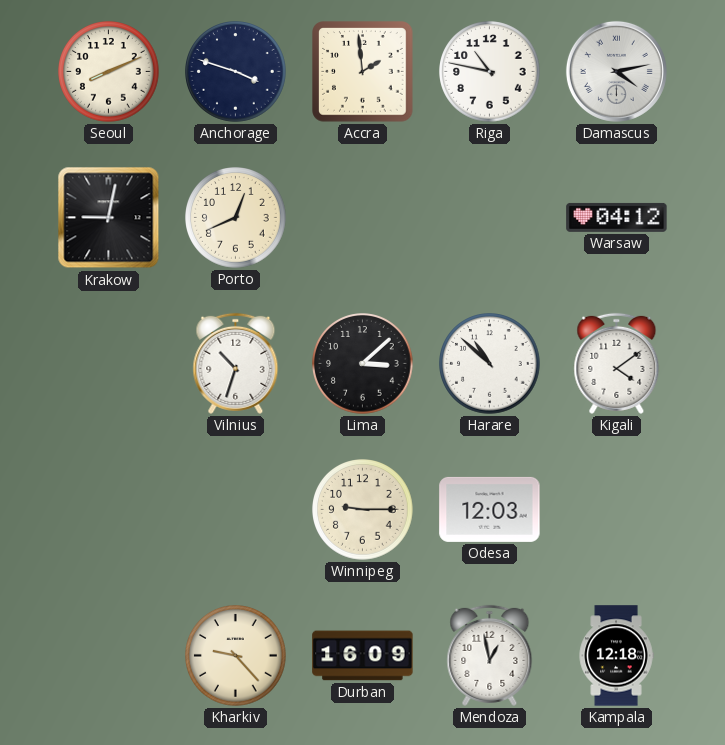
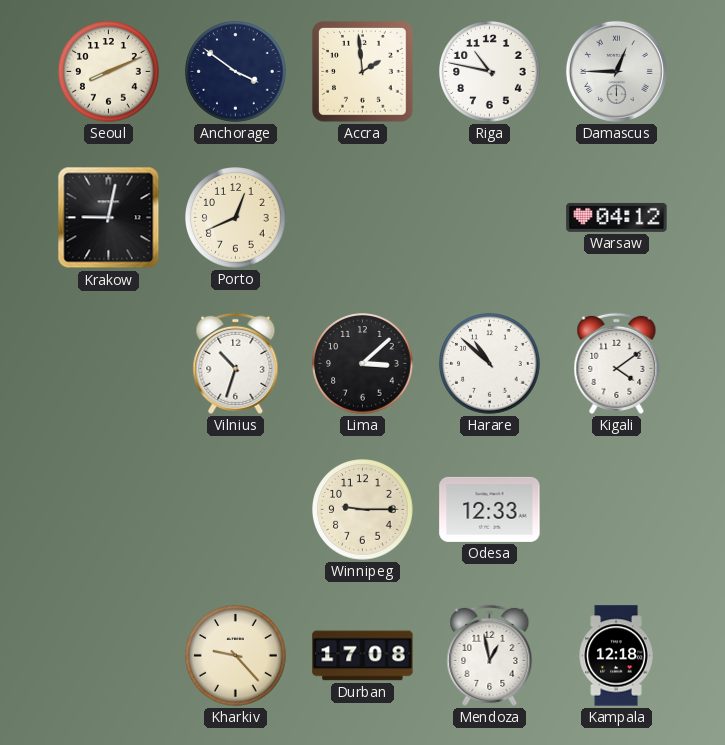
Anchorage: 3:48 -> 3:51
Damascus: 4:13 -> 12:45
Odesa: 12:03 -> 12:33
Durban: 16:09 -> 17:08
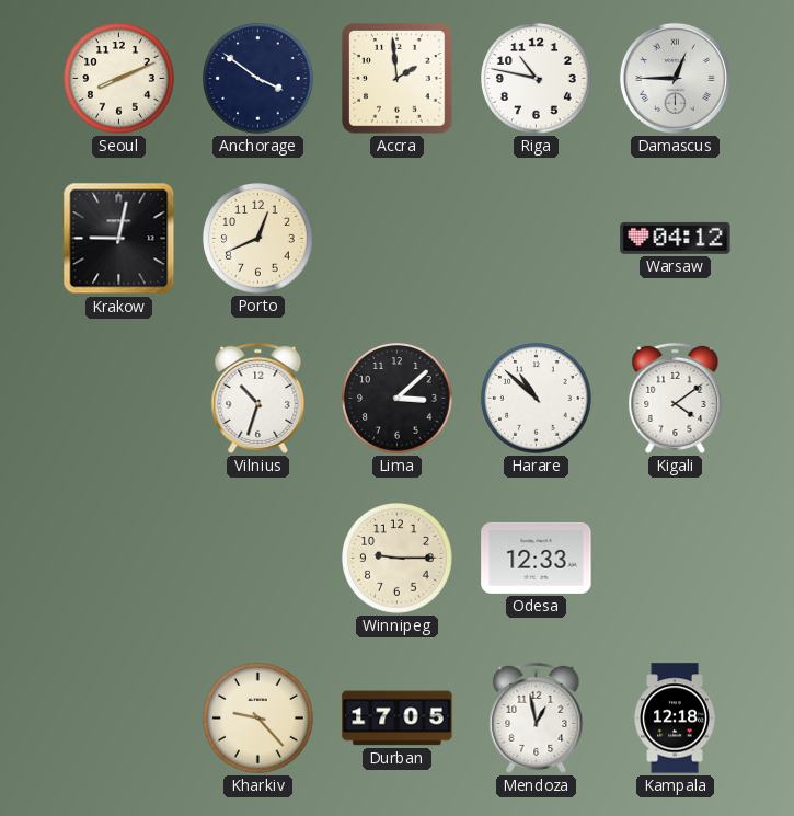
Durban: 17:08 -> 17:05
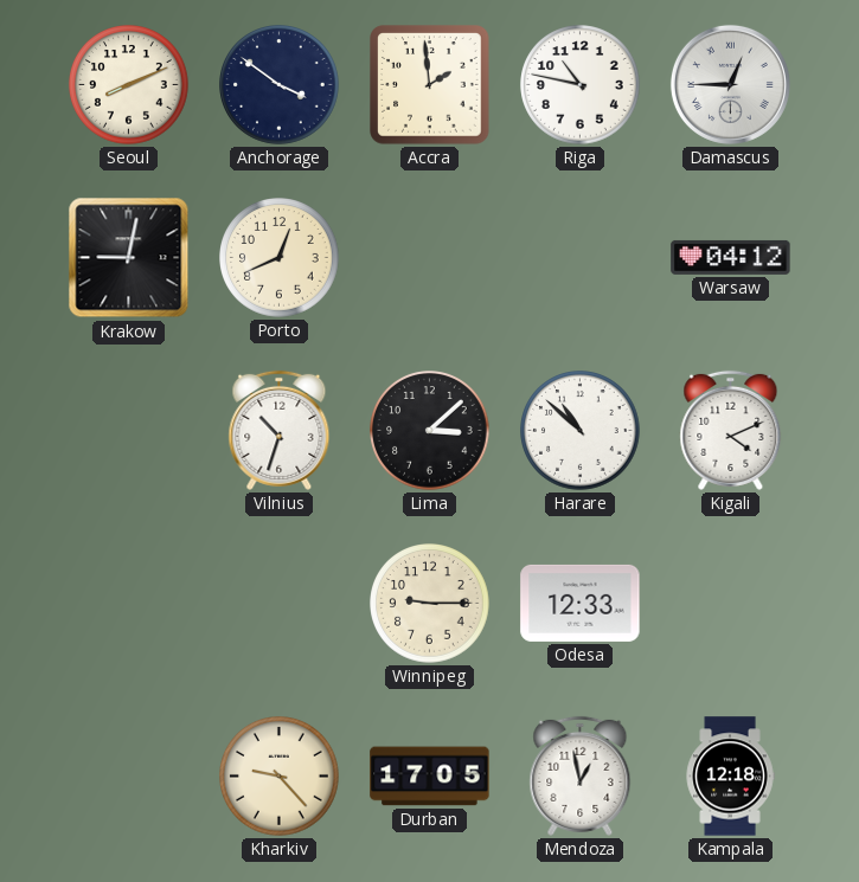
Kigali: 4:09 -> 4:11
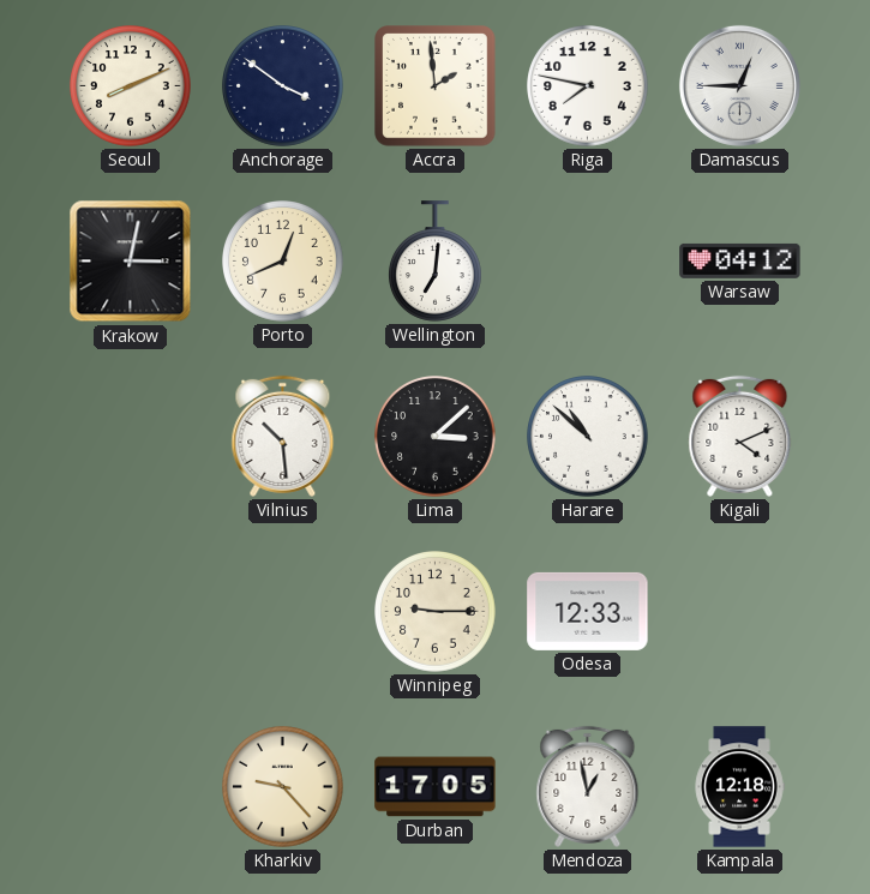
Riga: 10:47 -> 7:47
Krakow: 9:02 -> 3:02
Wellington: none -> 7:01
Vilnius: 10:33 -> 10:29
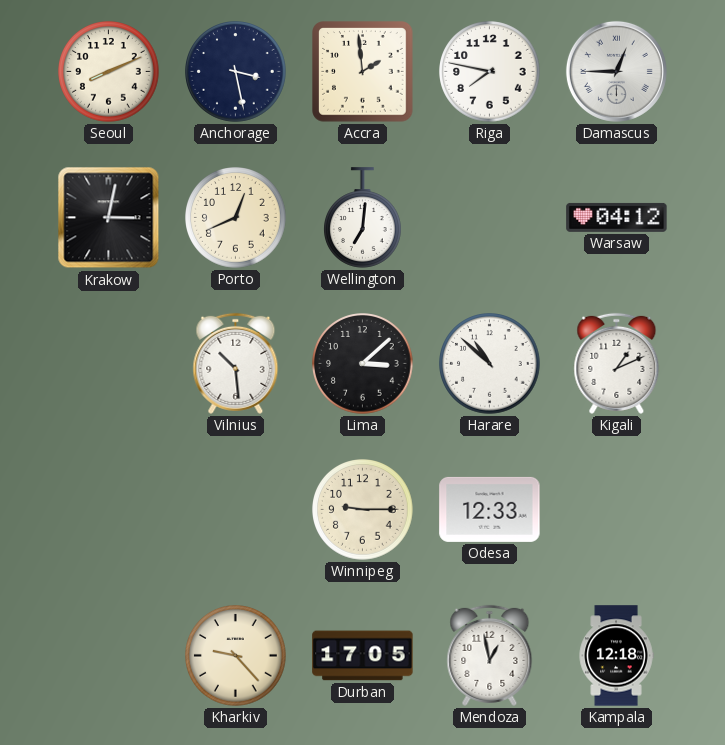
Anchorage: 3:51 -> 3:28
Kigali: 4:11 -> 1:11
